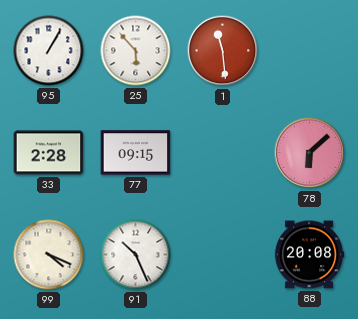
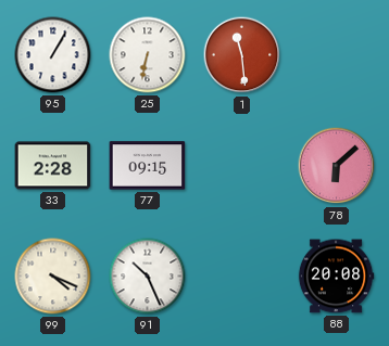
25: 5:53 -> 6:32
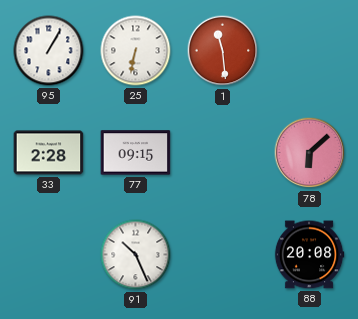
99: 4:19 -> none
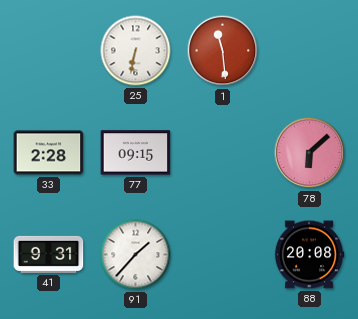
95: 1:05 -> none
41: none -> 9:31
91: 10:26 -> 1:37
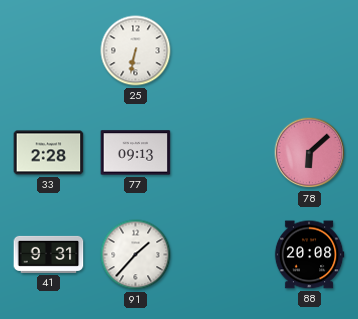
1: 11:29 -> none
77: 09:15 -> 09:13
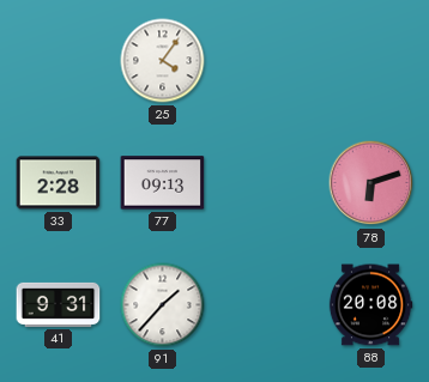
25: 6:32 -> 4:06
78: 6:08 -> 6:12
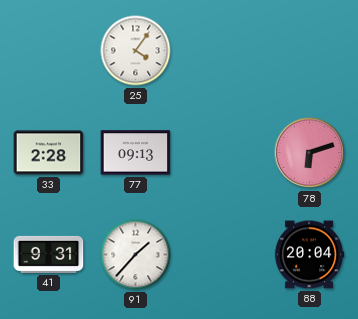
88: 20:08 -> 20:04
